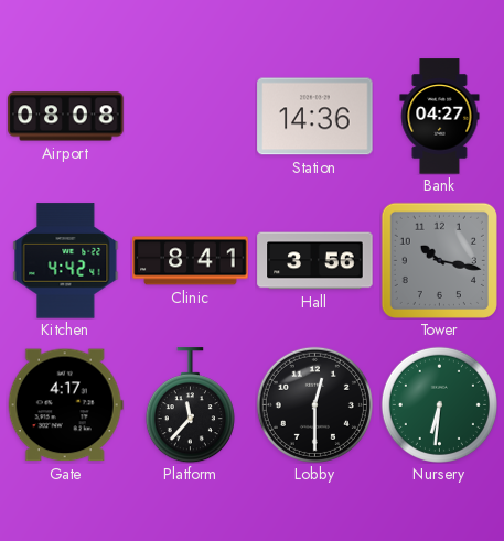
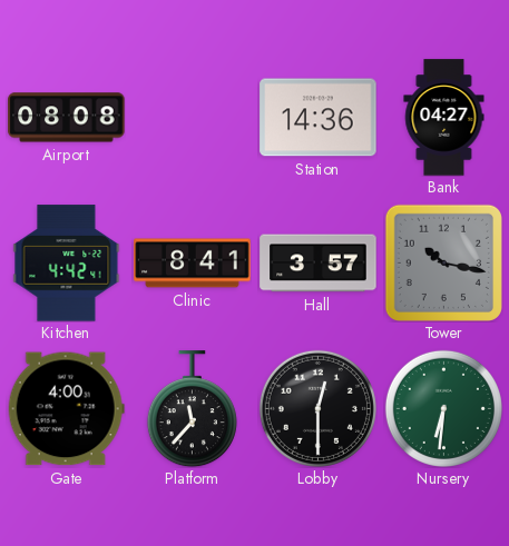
Hall: 3:56 -> 3:57
Gate: 4:17 -> 4:00
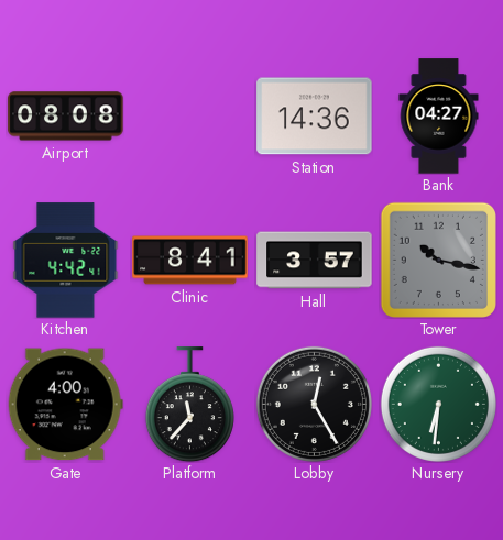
Lobby: 12:30 -> 12:25
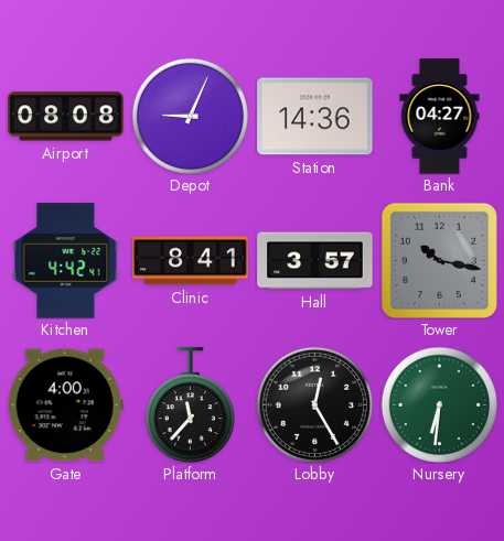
Depot: none -> 9:04
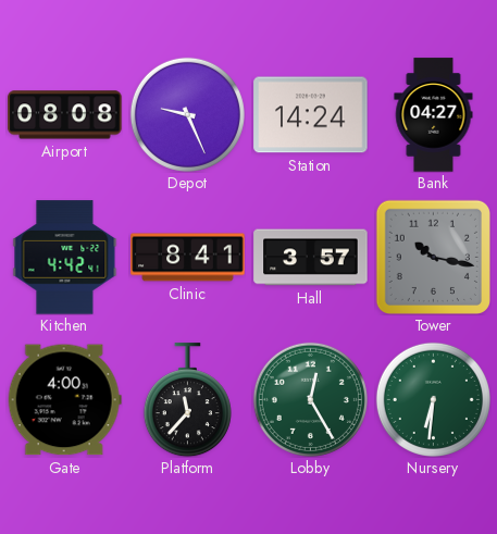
Depot: 9:04 -> 9:26
Station: 14:36 -> 14:24
Lobby dial: black -> green
